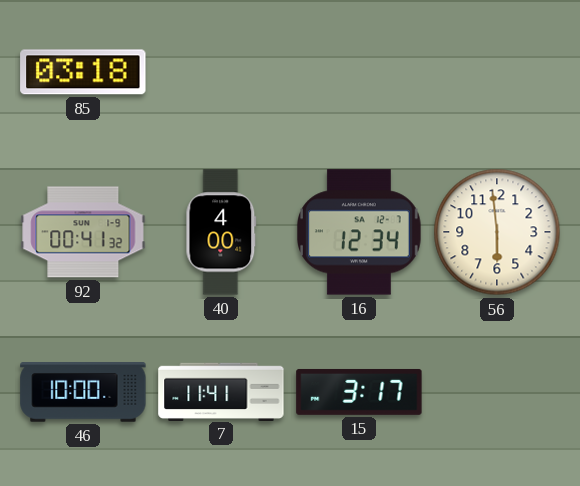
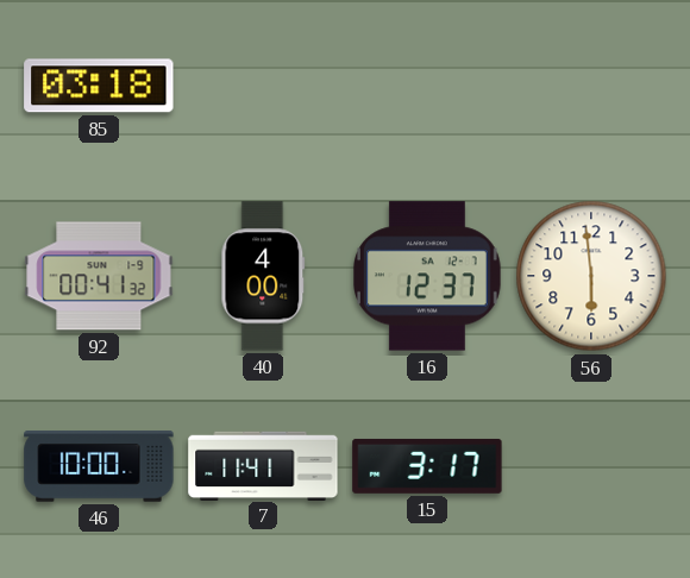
16: 12:34 -> 12:37
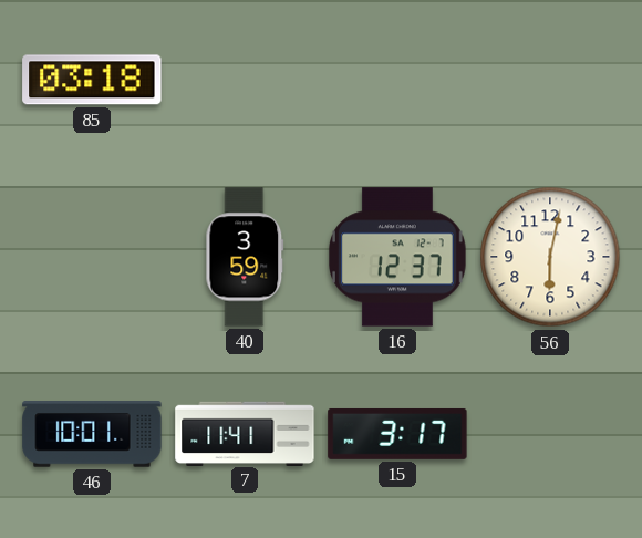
92: 00:41 -> none
40: 4:00 -> 3:59
56: 5:59 -> 6:02
46: 10:00 -> 10:01
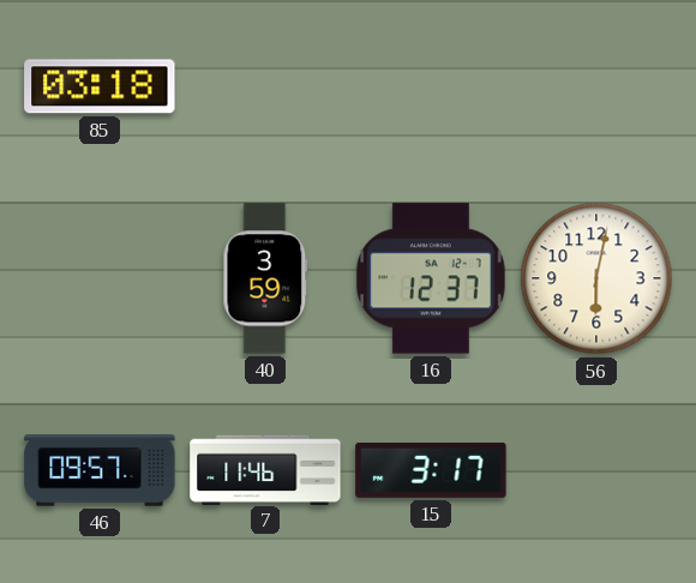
46: 10:01 -> 09:57
7: 11:41 -> 11:46
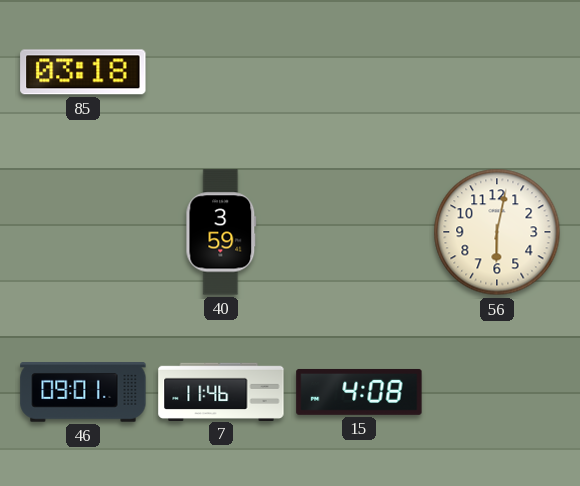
16: 12:37 -> none
46: 09:57 -> 09:01
15: 3:17 -> 4:08
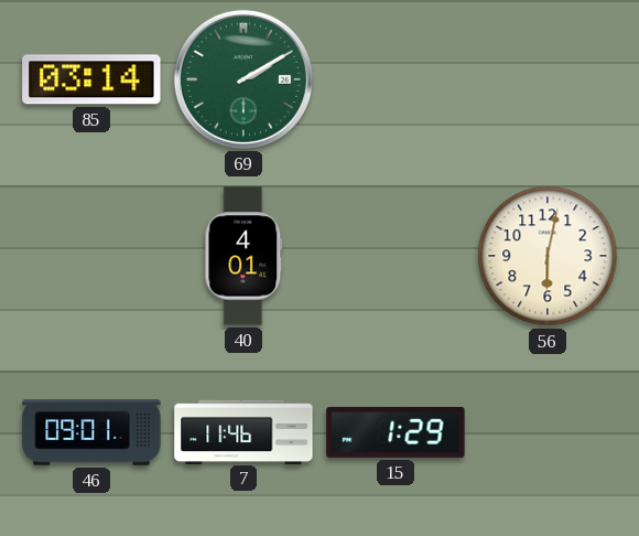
85: 03:18 -> 03:14
69: none -> 2:10
40: 3:59 -> 4:01
15: 4:08 -> 1:29
